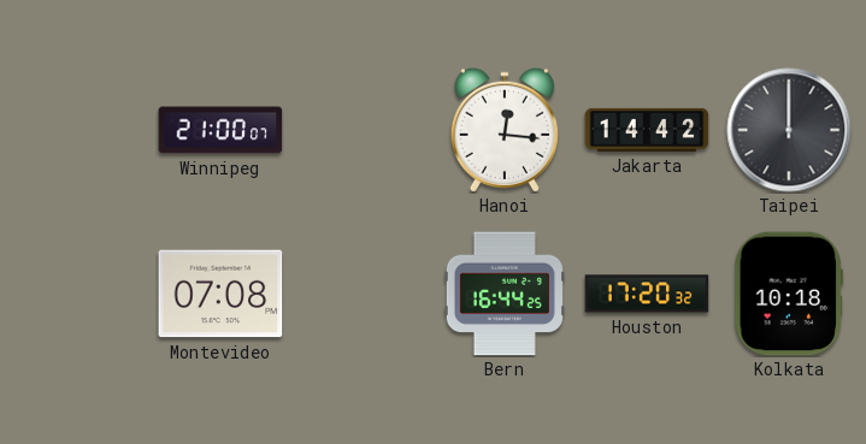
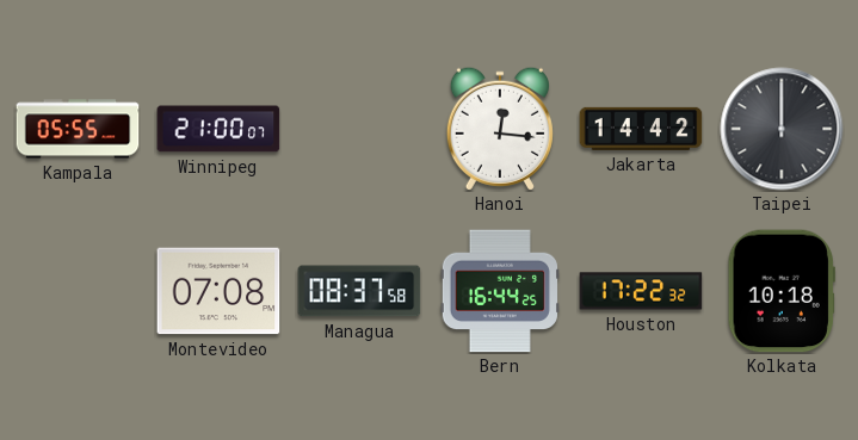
Kampala: none -> 05:55
Managua: none -> 08:37
Houston: 17:20 -> 17:22
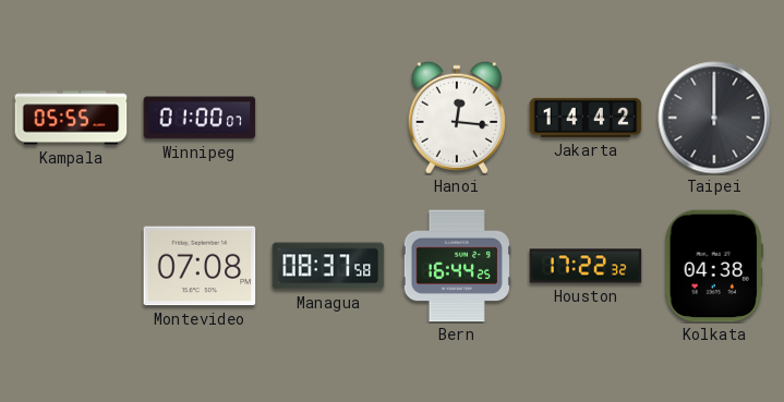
Winnipeg: 21:00 -> 01:00
Kolkata: 10:18 -> 04:38
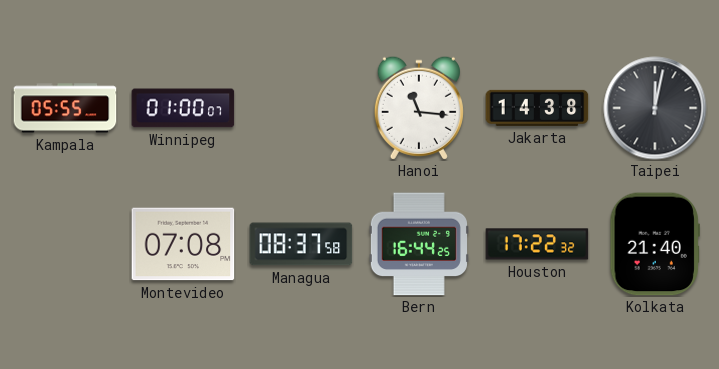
Hanoi: 12:16 -> 11:16
Jakarta: 14:42 -> 14:38
Taipei: 12:00 -> 12:02
Kolkata: 04:38 -> 21:40
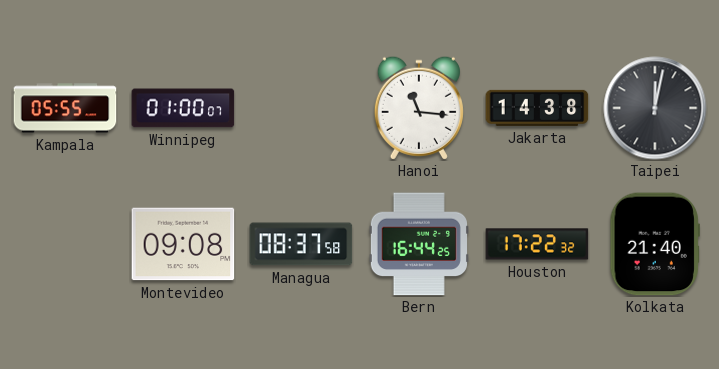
Montevideo: 07:08 -> 09:08
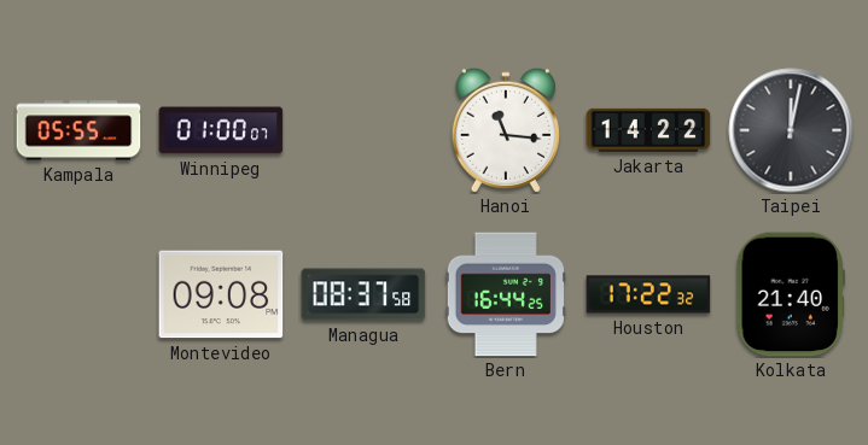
Jakarta: 14:38 -> 14:22
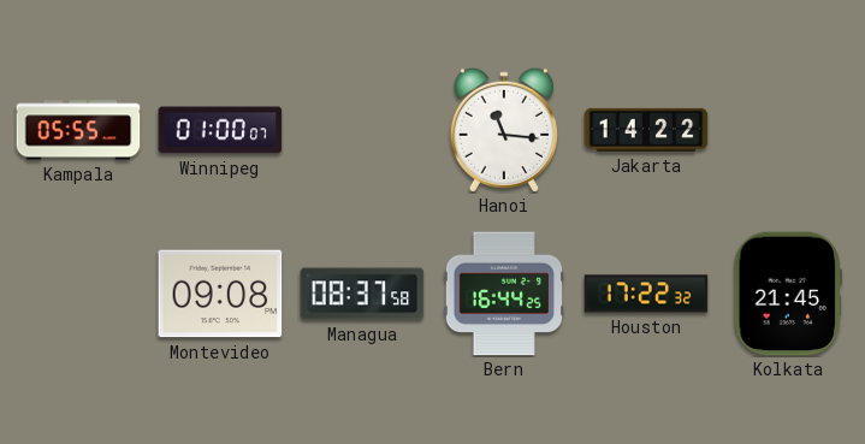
Taipei: 12:02 -> none
Kolkata: 21:40 -> 21:45
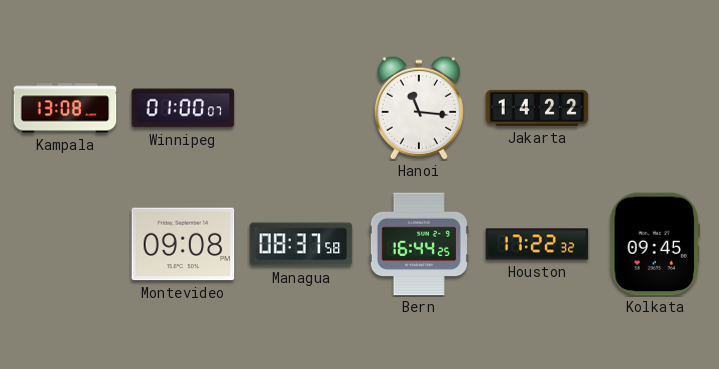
Kampala: 05:55 -> 13:08
Kolkata: 21:45 -> 09:45
